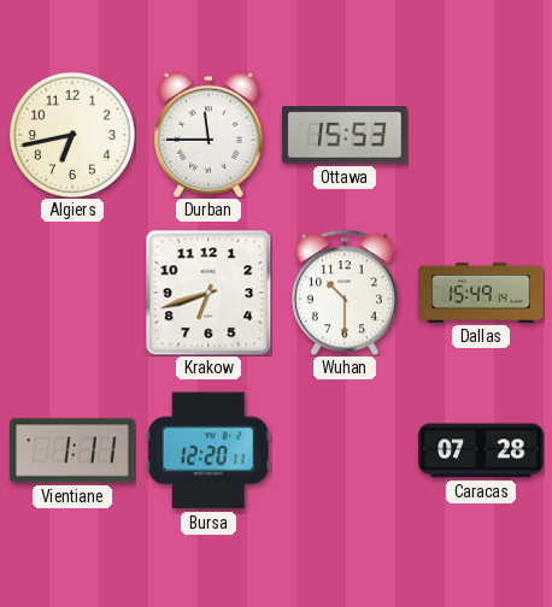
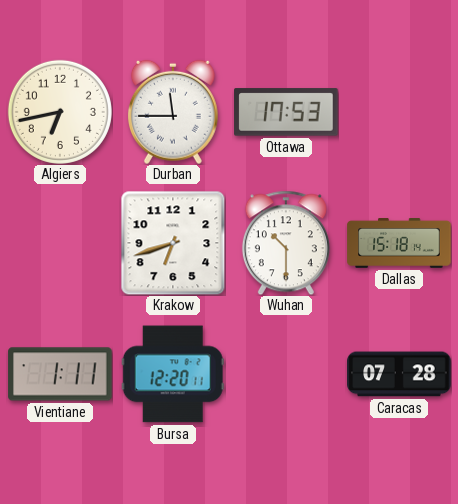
Ottawa: 15:53 -> 17:53
Dallas: 15:49 -> 15:18
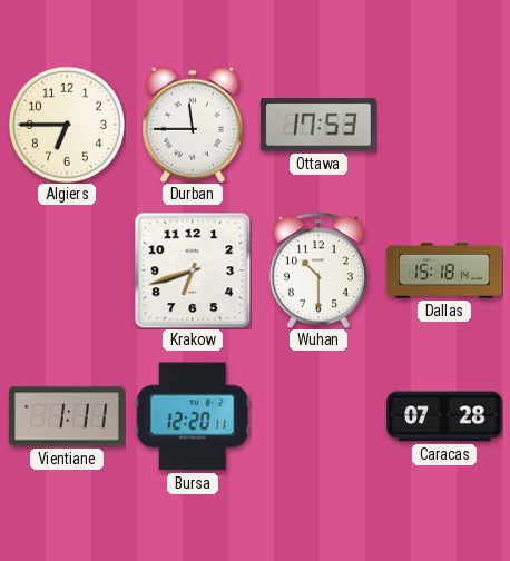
Algiers: 6:43 -> 6:45
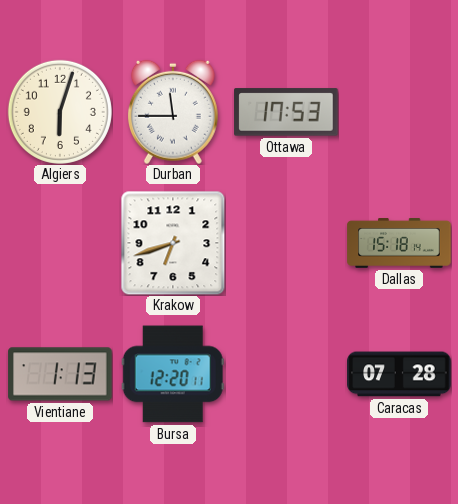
Algiers: 6:45 -> 6:03
Wuhan: 10:30 -> none
Vientiane: 1:11 -> 1:13
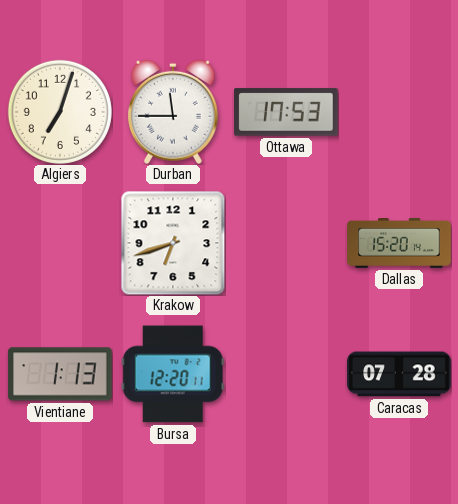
Algiers: 6:03 -> 7:03
Dallas: 15:18 -> 15:20
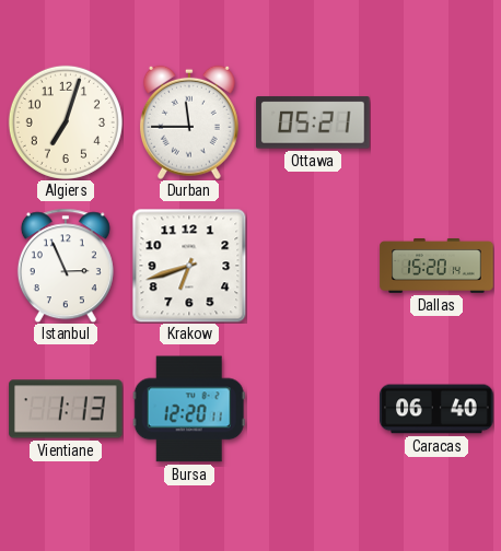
Ottawa: 17:53 -> 05:21
Istanbul: none -> 2:56
Caracas: 07:28 -> 06:40
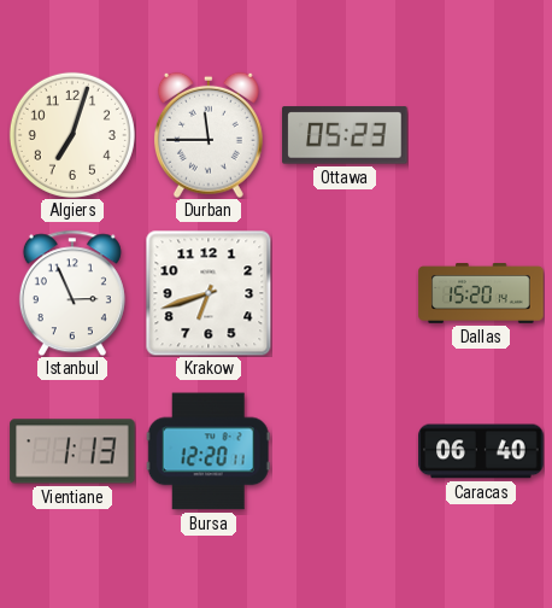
Ottawa: 05:21 -> 05:23
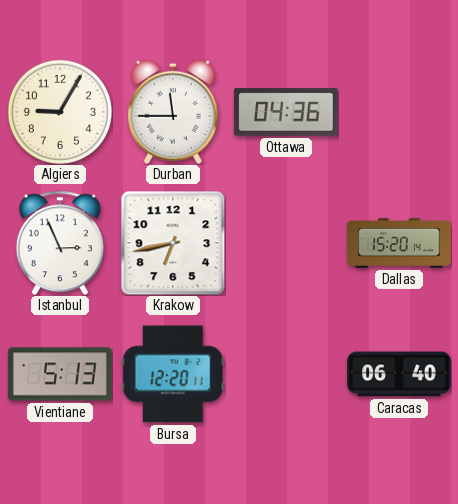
Algiers: 7:03 -> 9:05
Ottawa: 05:23 -> 04:36
Krakow: 6:42 -> 6:43
Vientiane: 1:13 -> 5:13
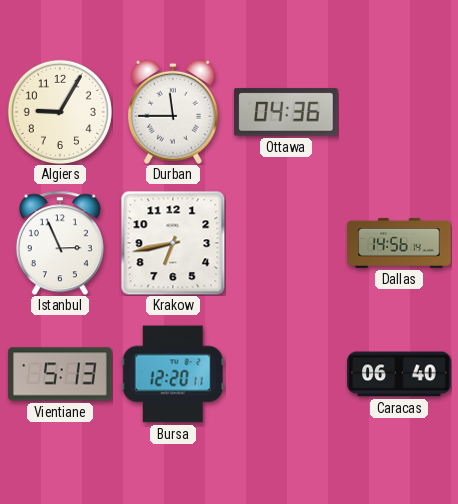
Dallas: 15:20 -> 14:56
